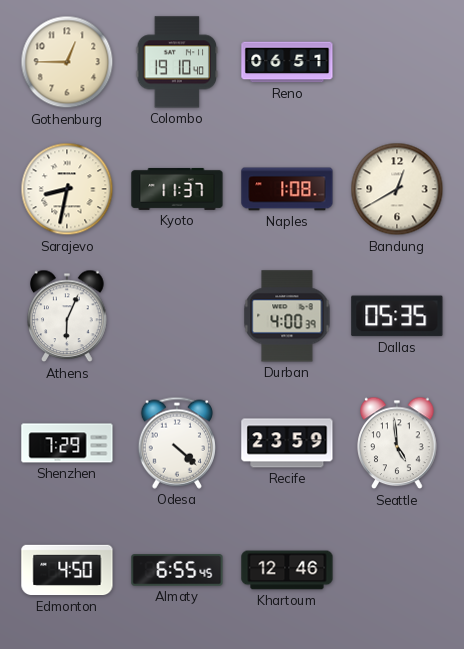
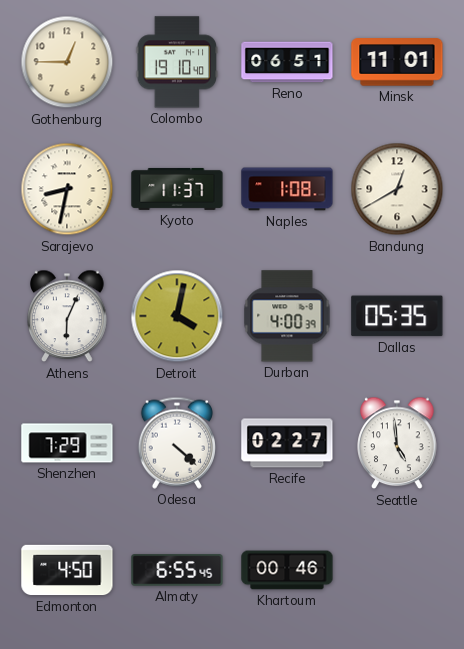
Minsk: none -> 11:01
Detroit: none -> 4:02
Recife: 23:59 -> 02:27
Khartoum: 12:46 -> 00:46
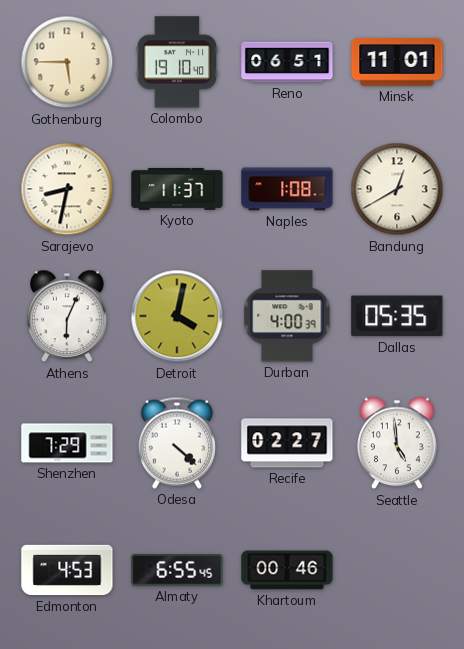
Gothenburg: 12:45 -> 5:45
Edmonton: 4:50 -> 4:53
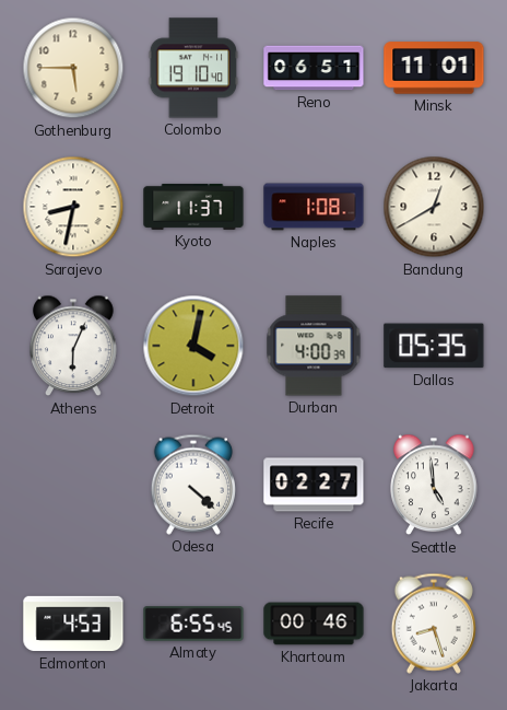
Shenzhen: 7:29 -> none
Jakarta: none -> 8:27
